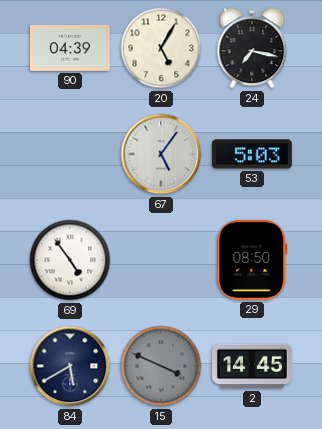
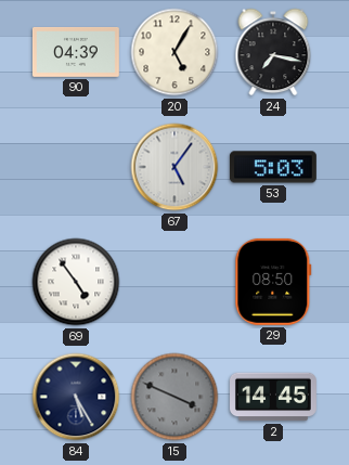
84: 5:40 -> 5:25
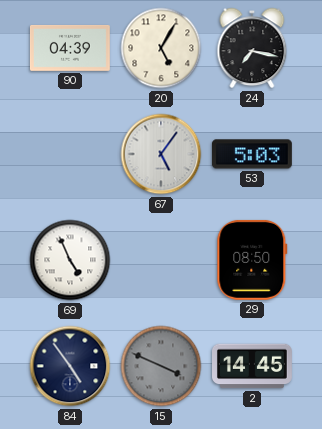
69: 4:54 -> 4:56
84: 5:25 -> 4:54
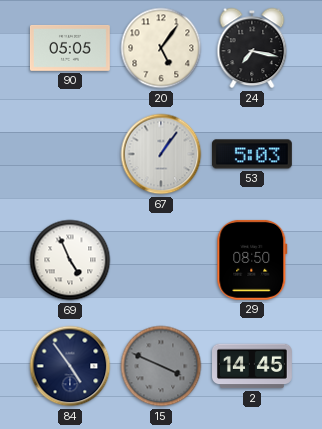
90: 04:39 -> 05:05
20: 5:05 -> 5:06
67: 5:06 -> 1:06
